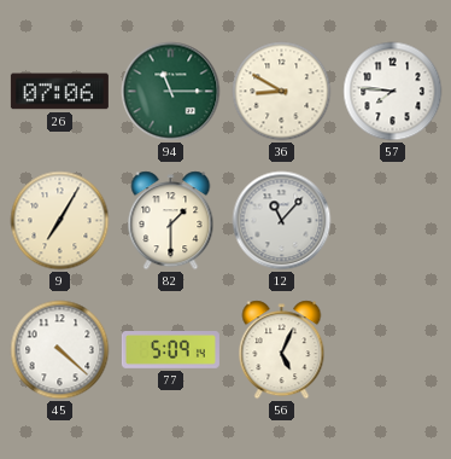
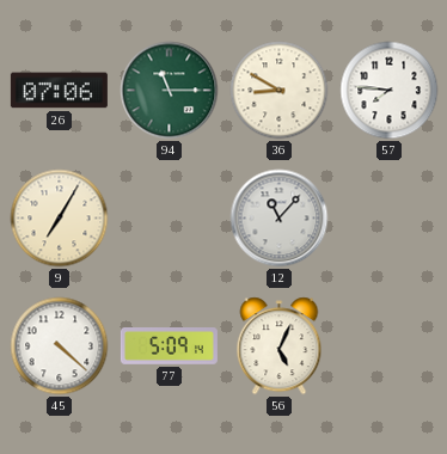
82: 1:30 -> none
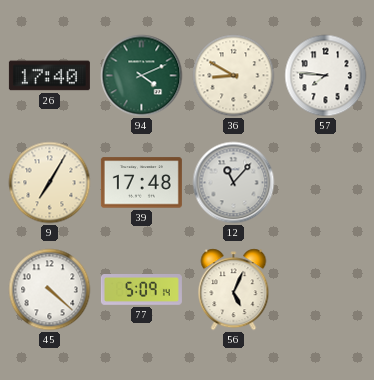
26: 07:06 -> 17:40
94: 11:15 -> 4:11
39: none -> 17:48
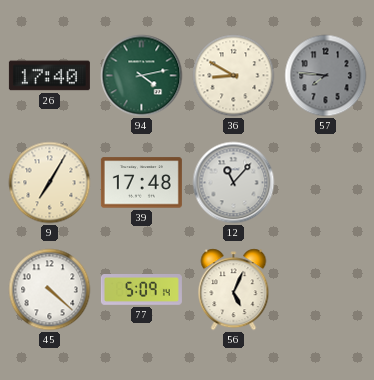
94: 4:11 -> 4:13
57 dial: white -> grey
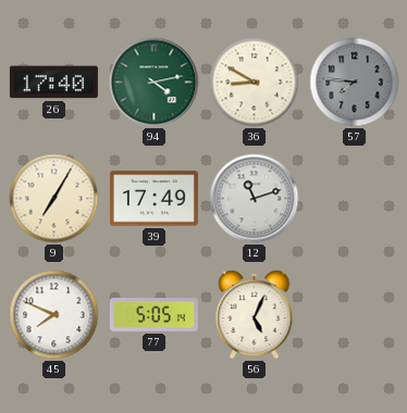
39: 17:48 -> 17:49
12: 11:07 -> 11:12
45: 4:22 -> 7:49
77: 5:09 -> 5:05
